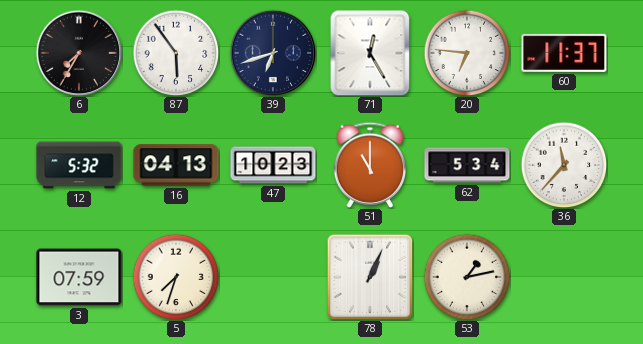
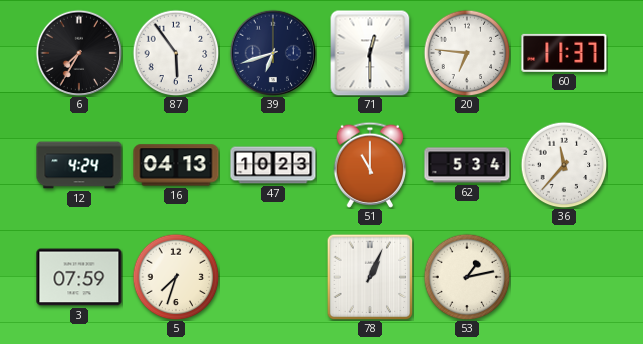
71: 12:25 -> 12:30
12: 5:32 -> 4:24
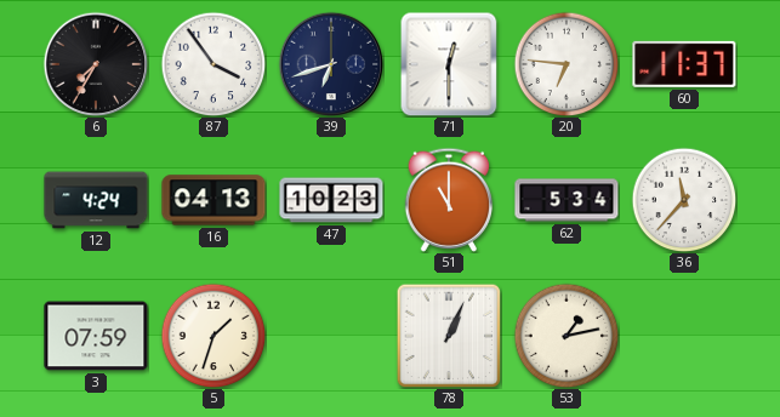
87: 5:54 -> 3:54
5: 7:33 -> 1:33
